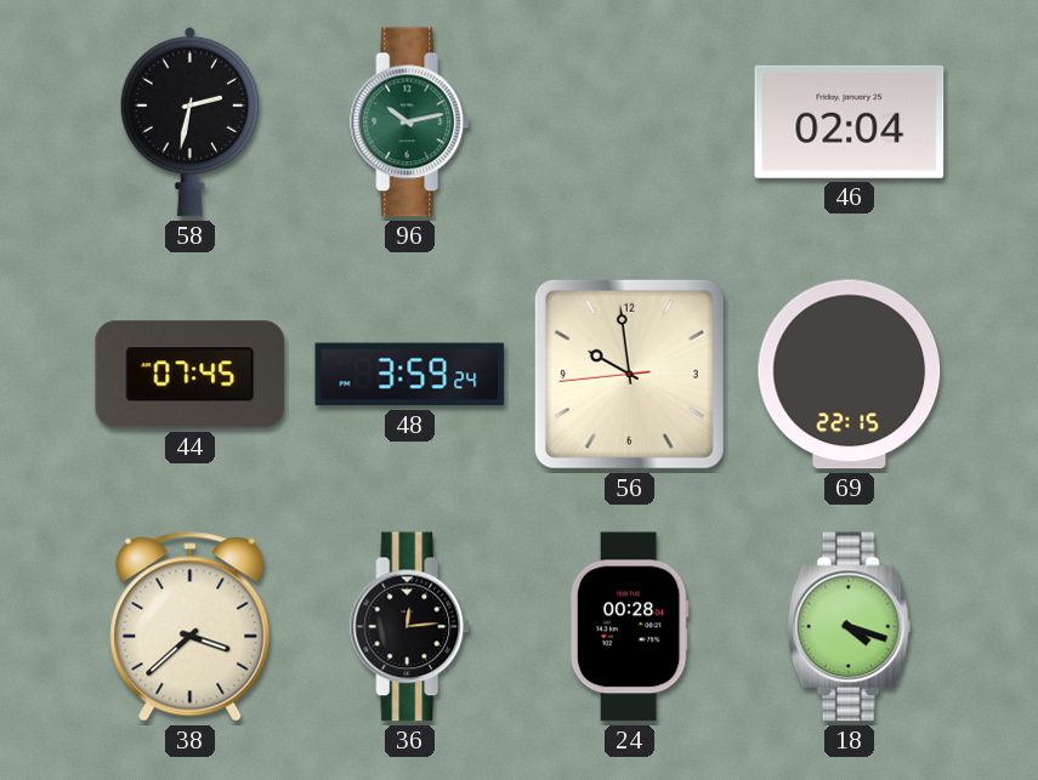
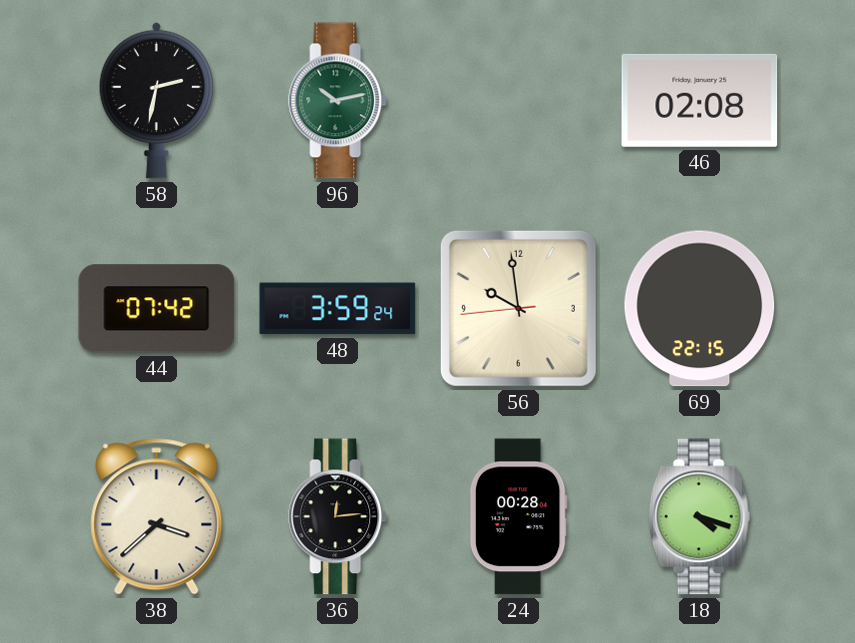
46: 02:04 -> 02:08
44: 07:45 -> 07:42
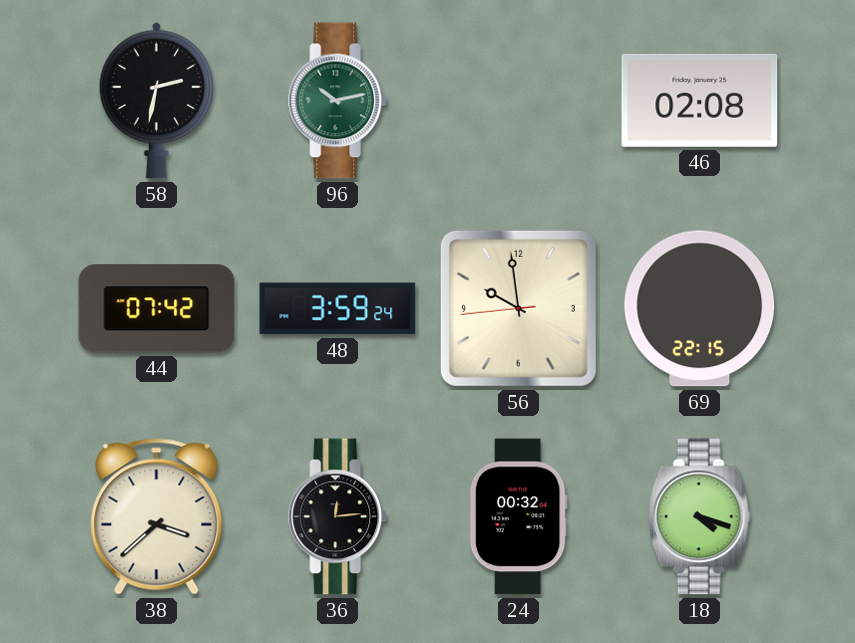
24: 00:28 -> 00:32
